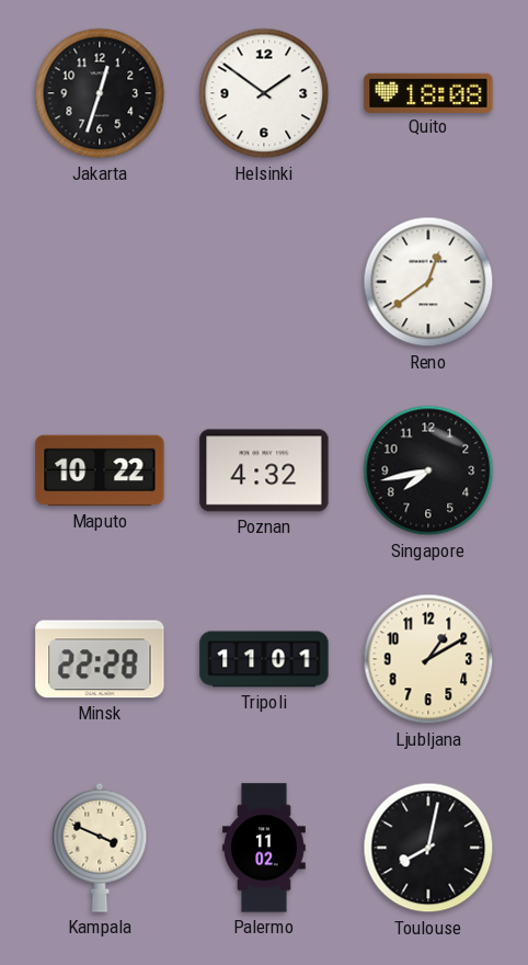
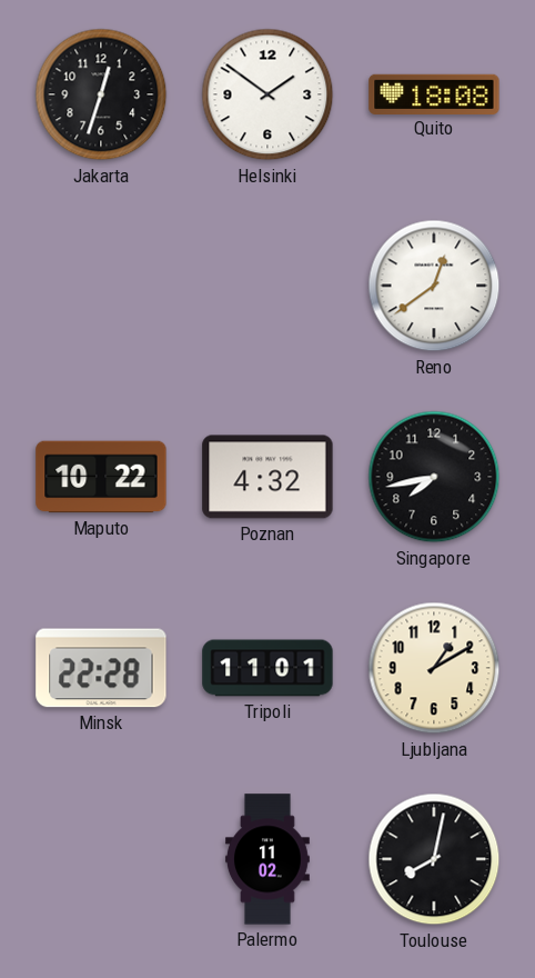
Kampala: 3:49 -> none
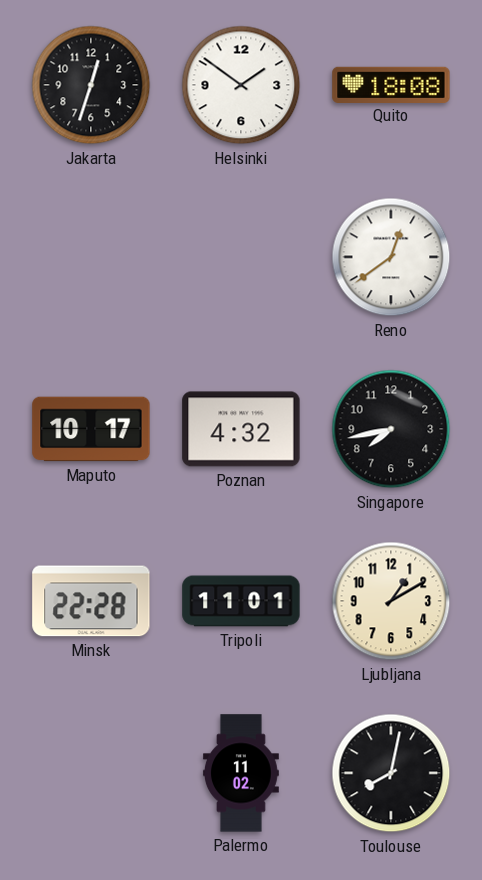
Maputo: 10:22 -> 10:17
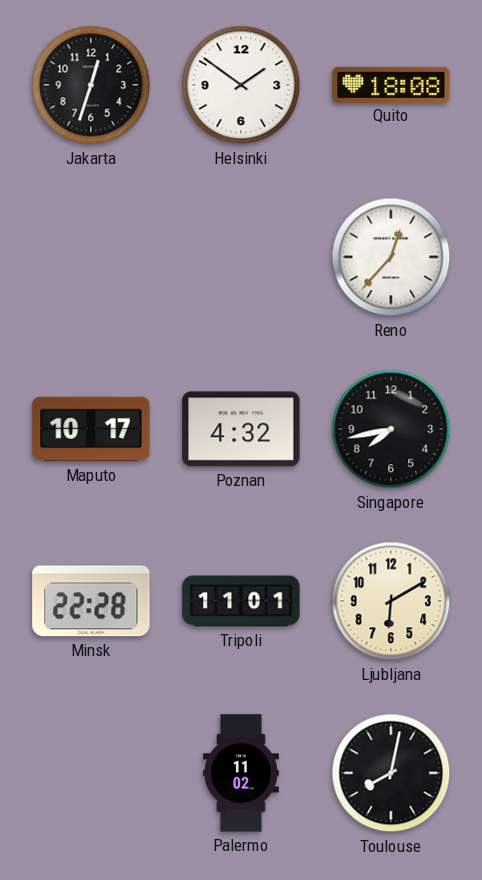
Reno: 12:39 -> 12:37
Ljubljana: 1:10 -> 6:10
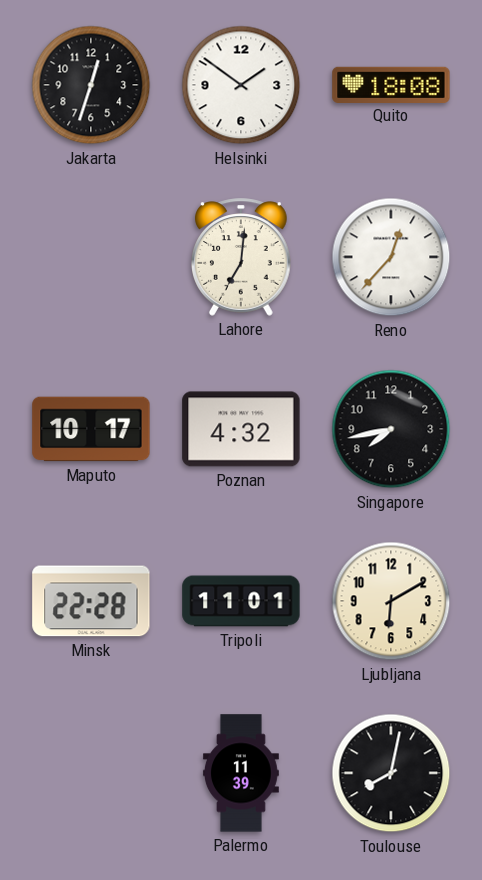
Lahore: none -> 7:01
Palermo: 11:02 -> 11:39
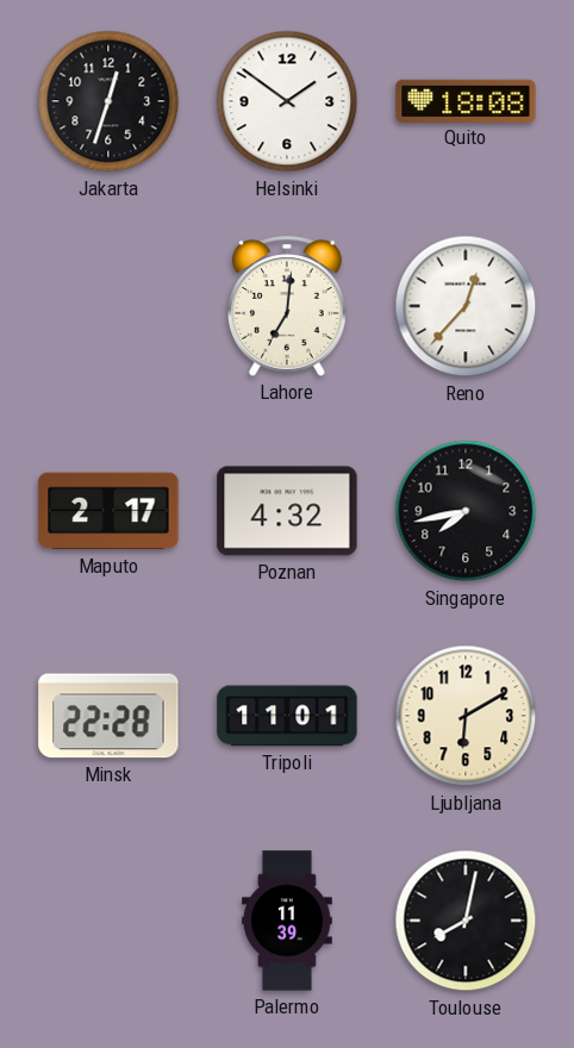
Maputo: 10:17 -> 2:17
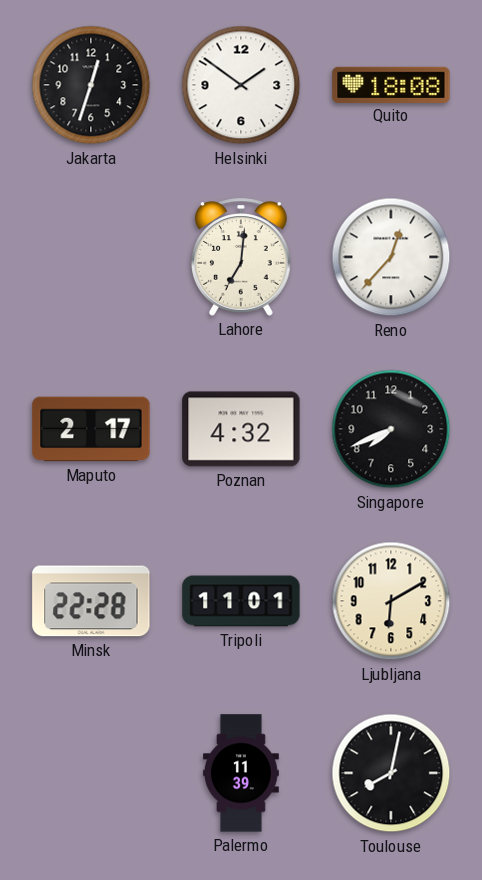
Singapore: 7:43 -> 7:41
